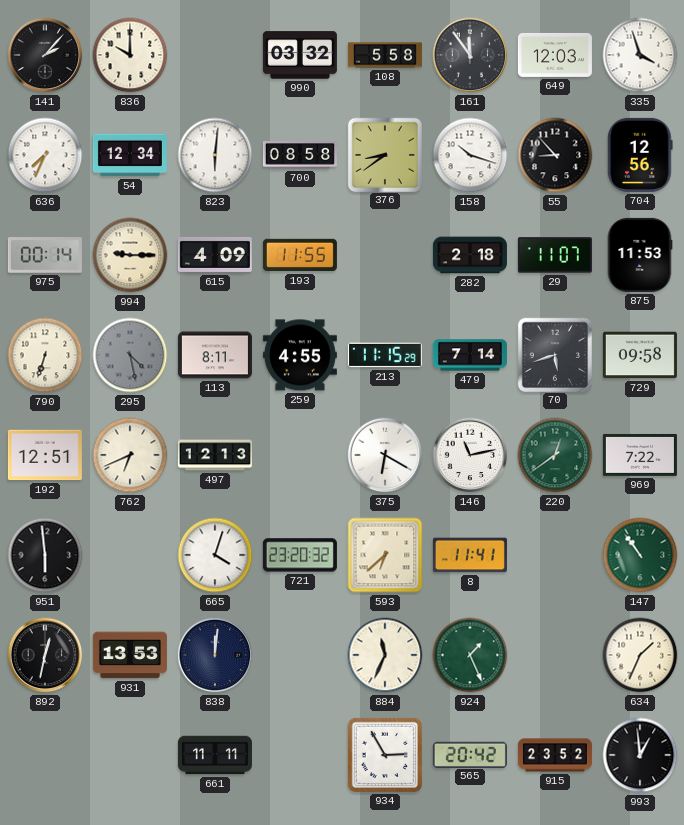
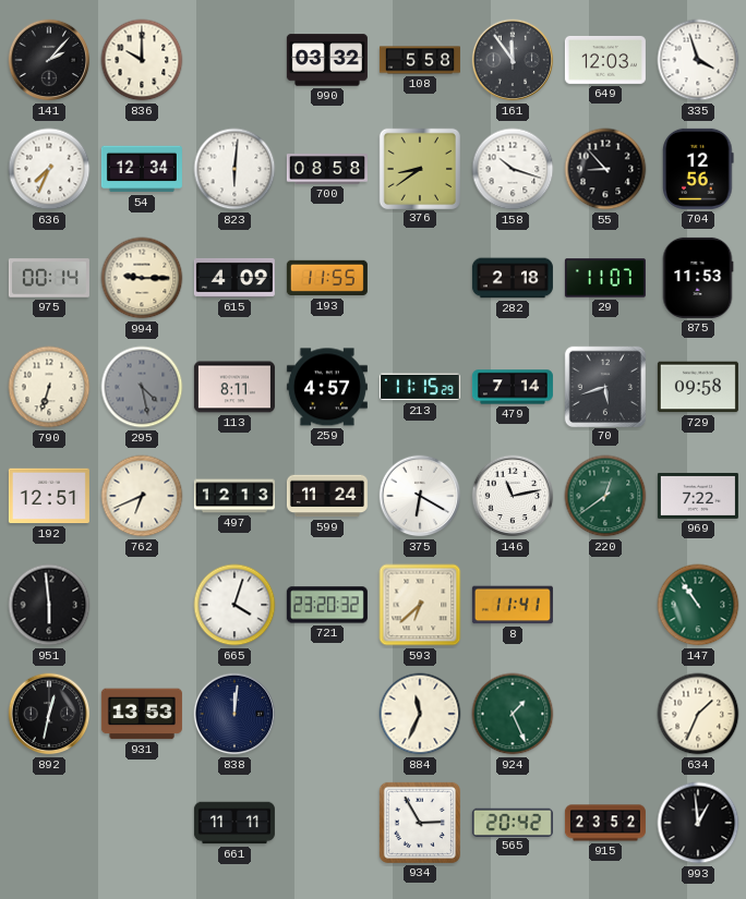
259: 4:55 -> 4:57
599: none -> 11:24
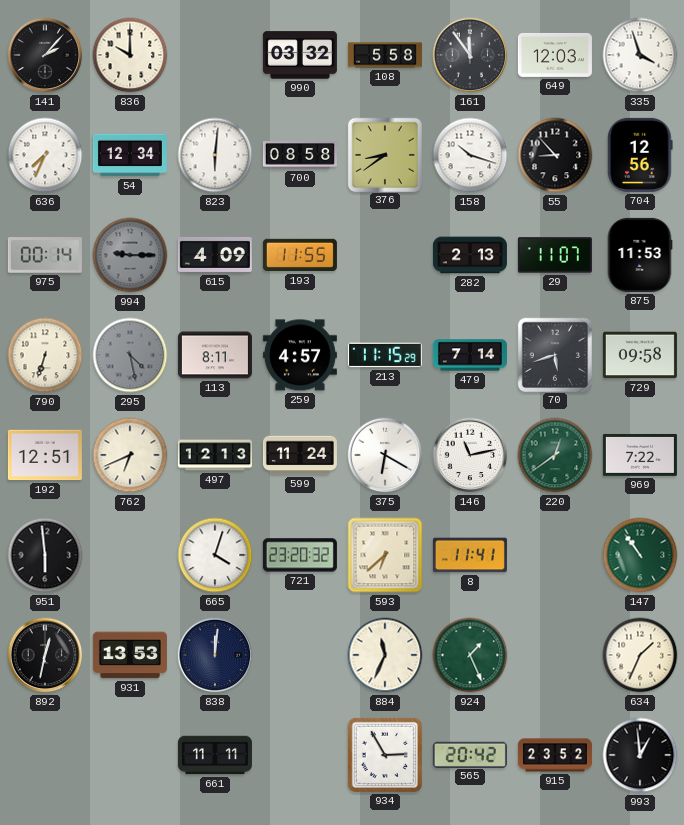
994 dial: cream -> grey
282: 2:18 -> 2:13
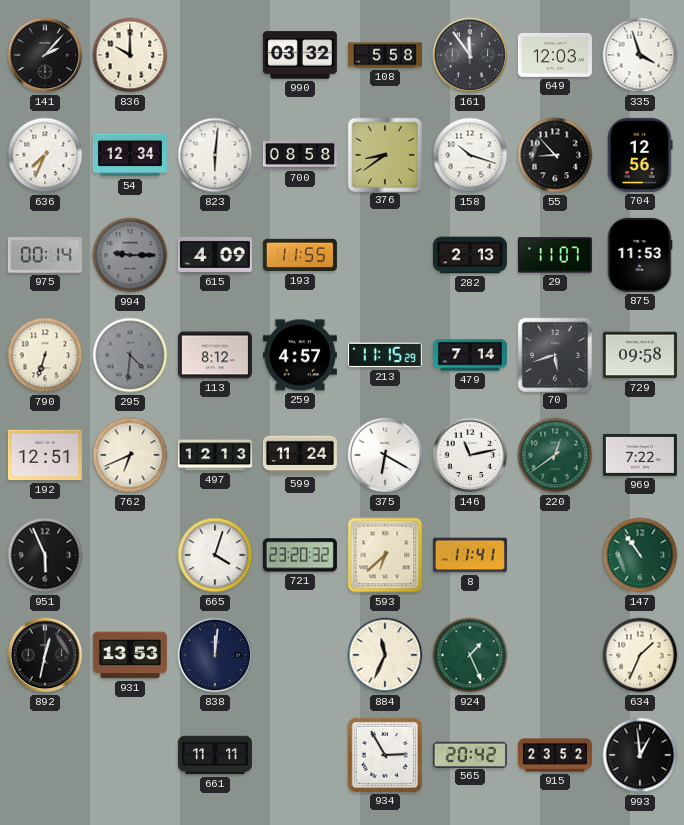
295: 4:28 -> 4:31
113: 8:11 -> 8:12
951: 5:59 -> 5:56
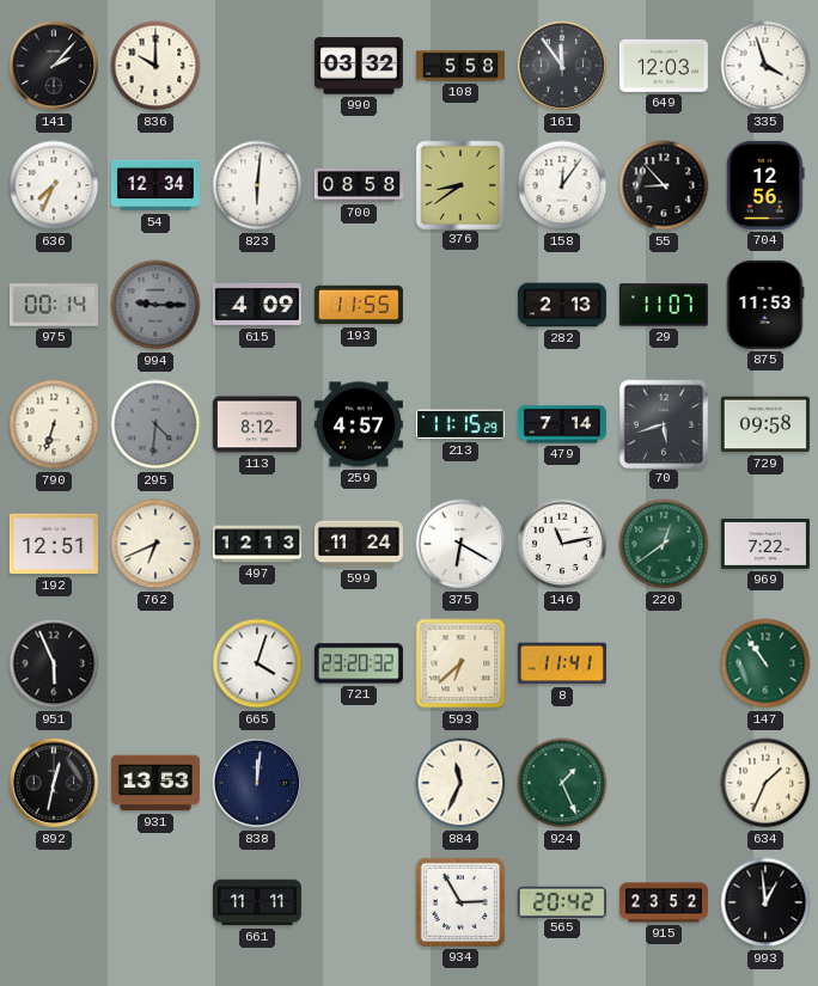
158: 10:18 -> 12:06
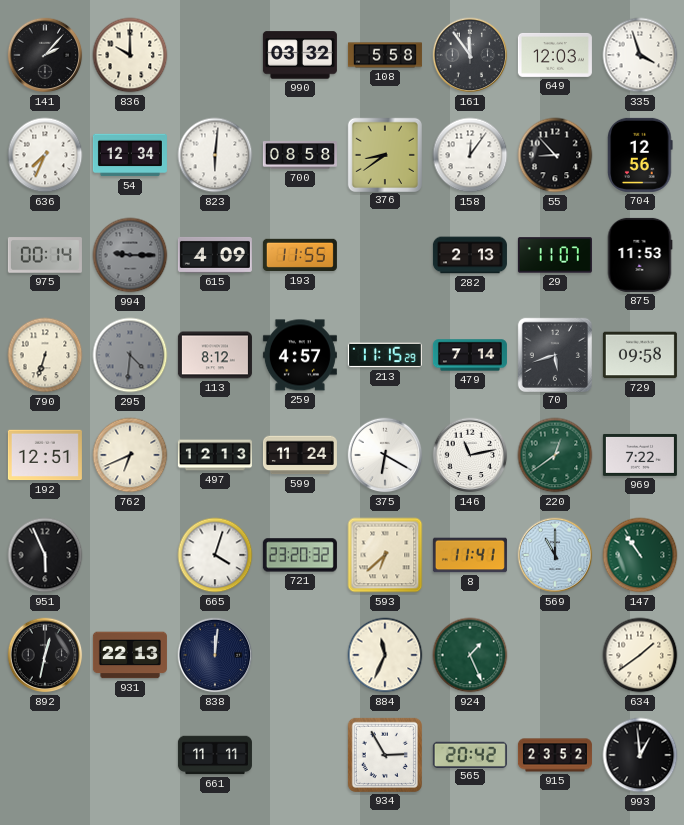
569: none -> 11:00
931: 13:53 -> 22:13
634: 1:34 -> 1:39
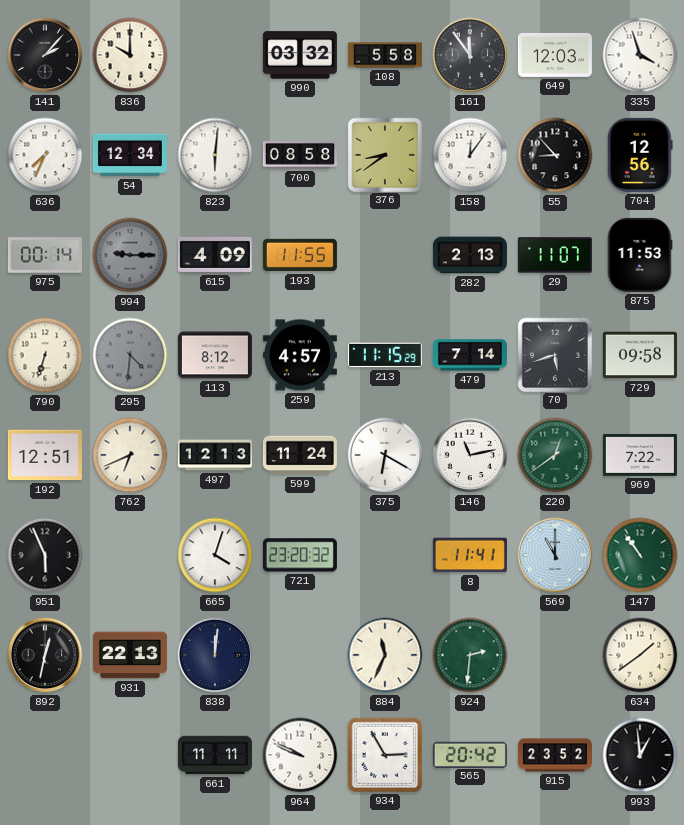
593: 6:38 -> none
924: 1:26 -> 2:31
964: none -> 9:49
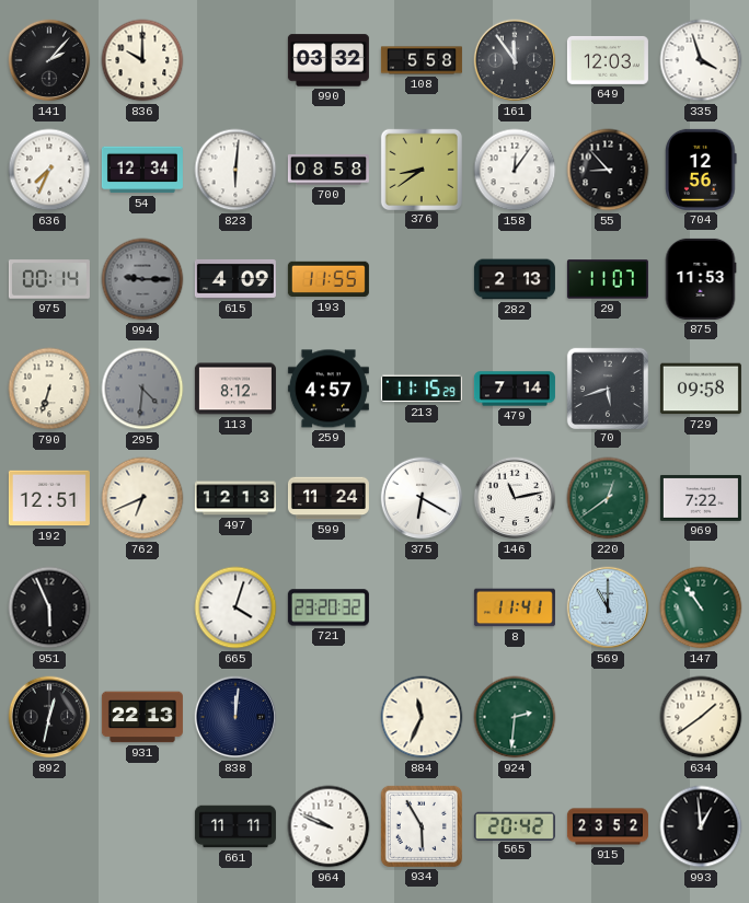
934: 2:55 -> 5:55
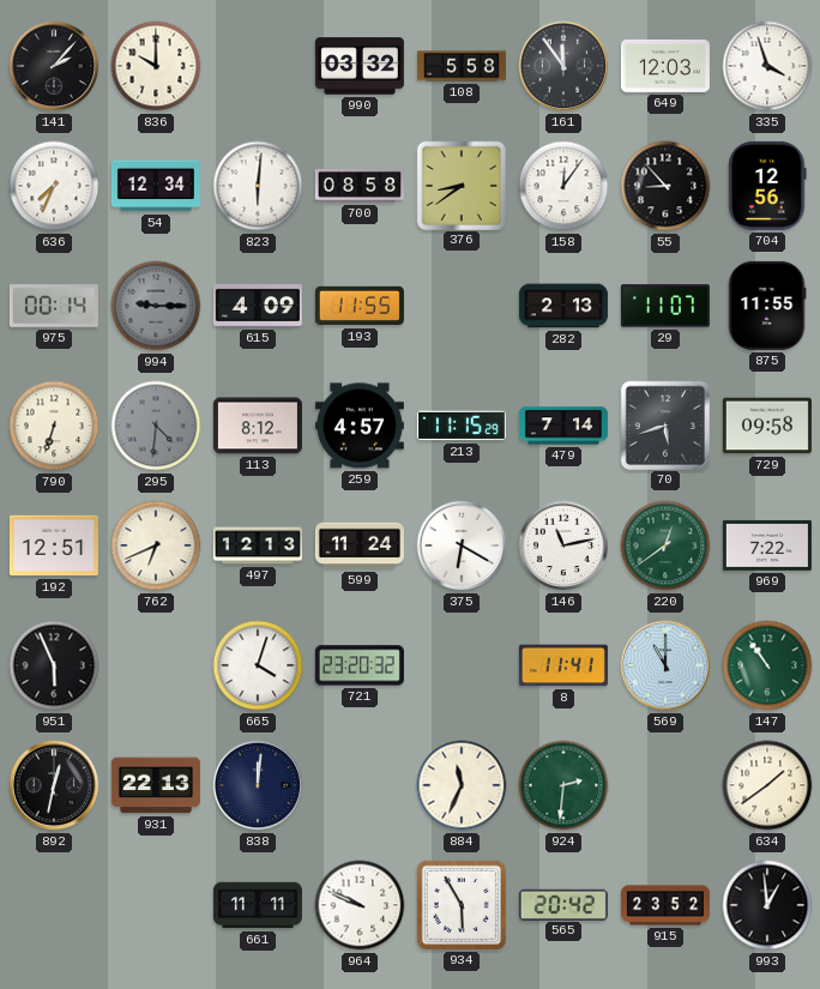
875: 11:53 -> 11:55
